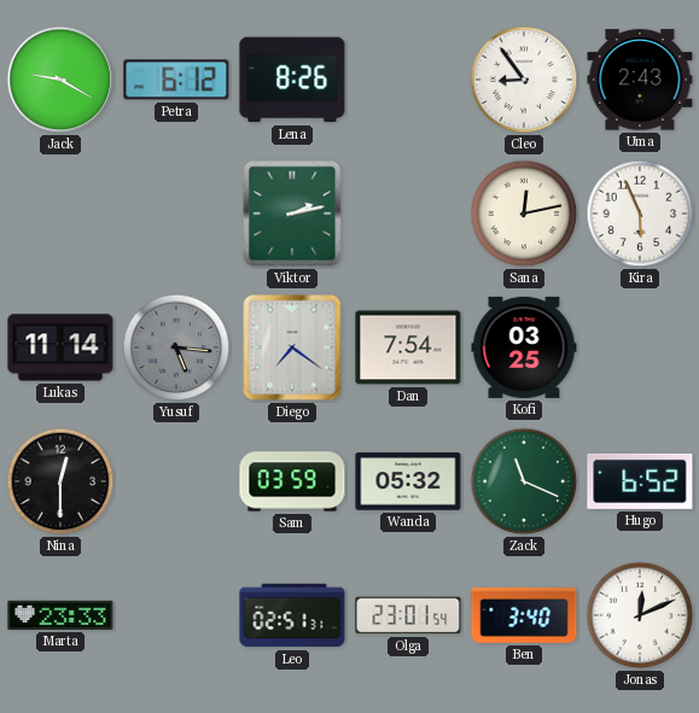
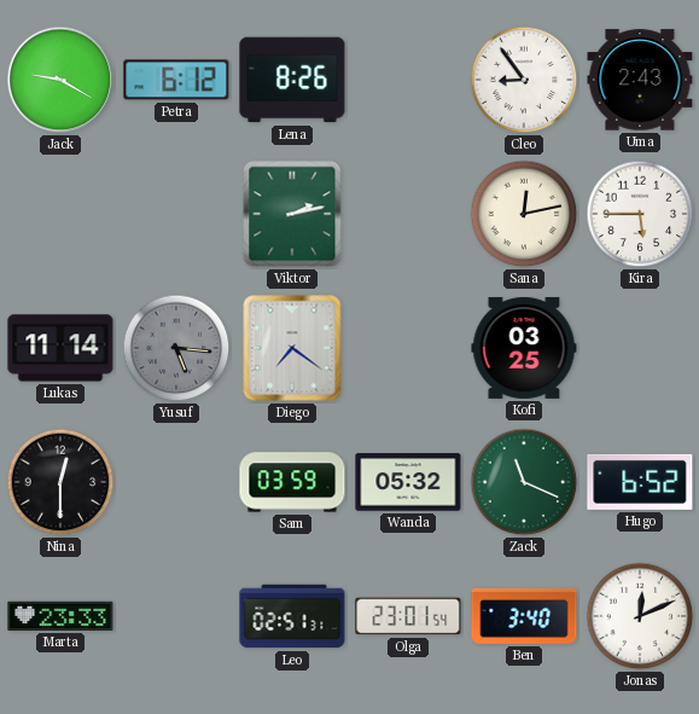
Kira: 5:56 -> 5:45
Dan: 7:54 -> none
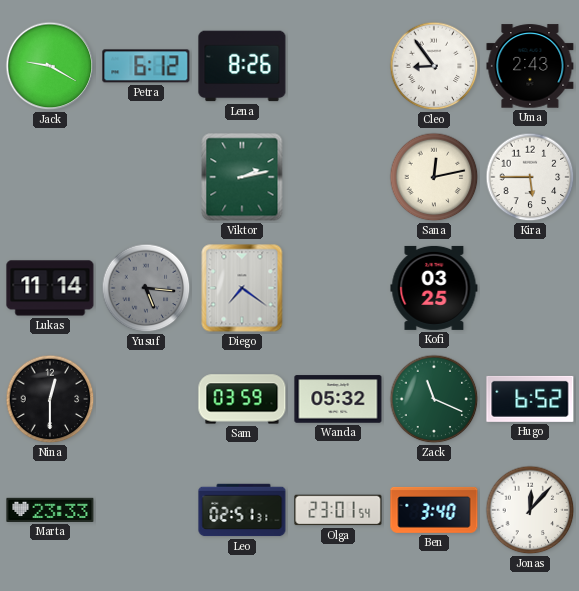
Jonas: 12:11 -> 12:07
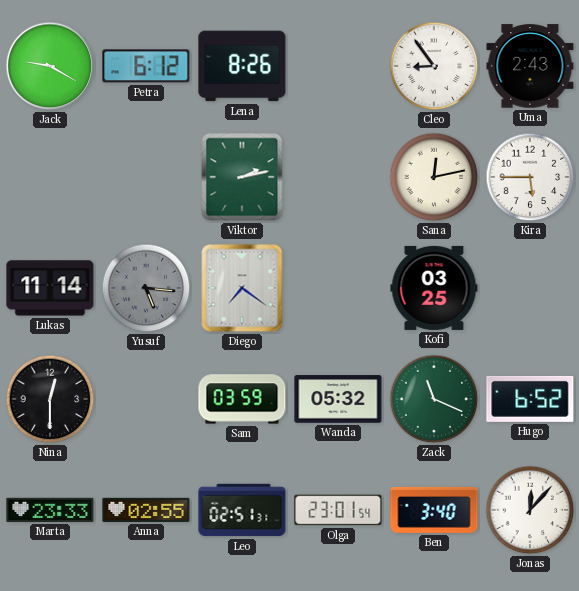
Anna: none -> 02:55
